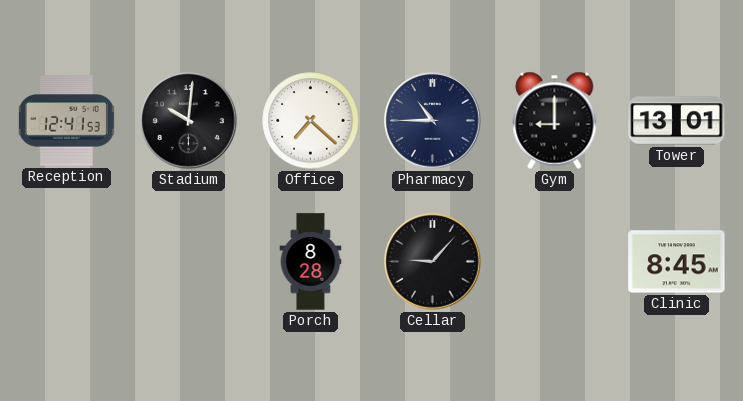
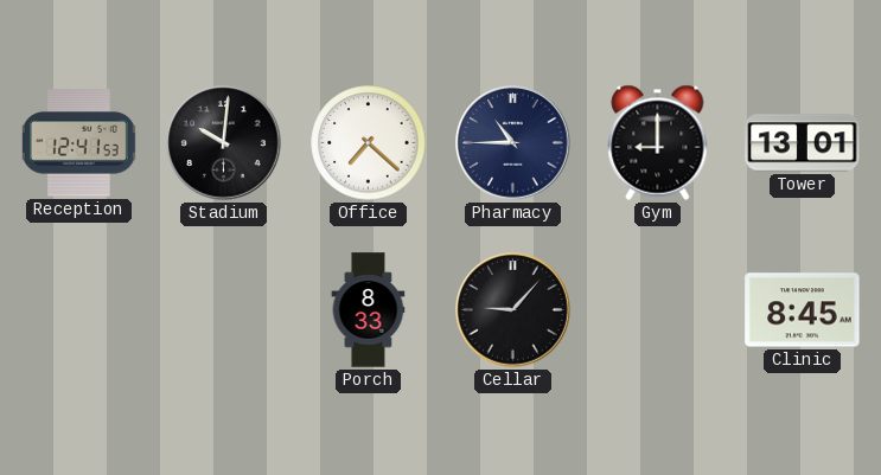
Porch: 8:28 -> 8:33
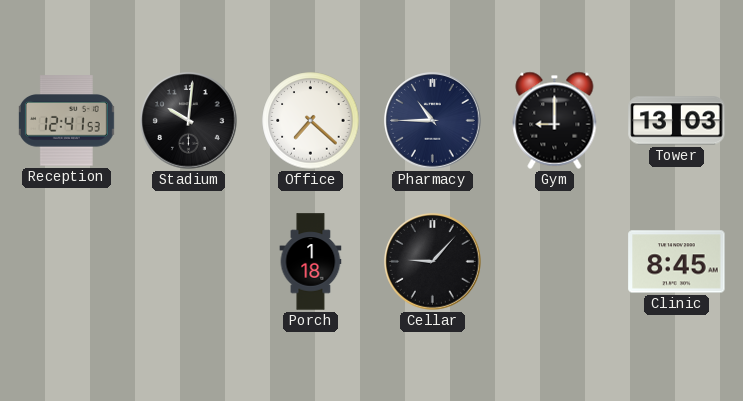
Tower: 13:01 -> 13:03
Porch: 8:33 -> 1:18
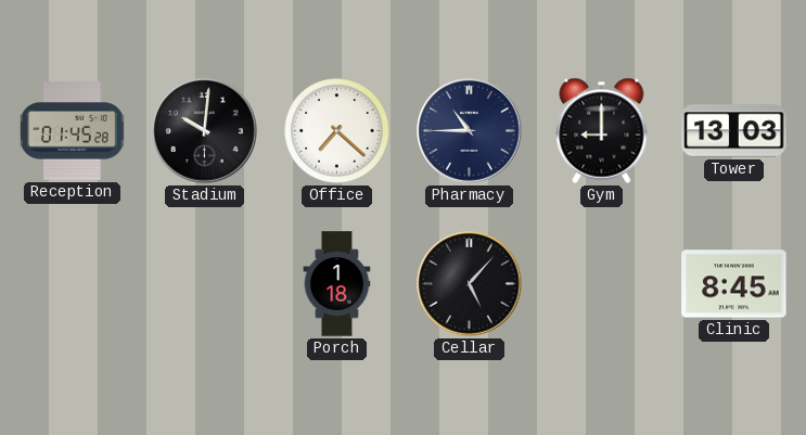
Reception: 12:41 -> 01:45
Cellar: 9:07 -> 5:07
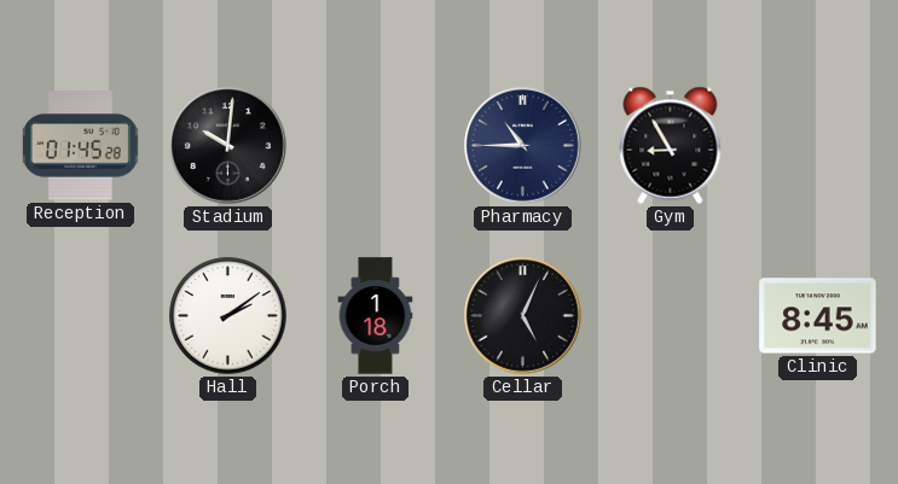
Office: 7:22 -> none
Gym: 9:00 -> 8:55
Tower: 13:03 -> none
Hall: none -> 2:09
Cellar: 5:07 -> 5:04
